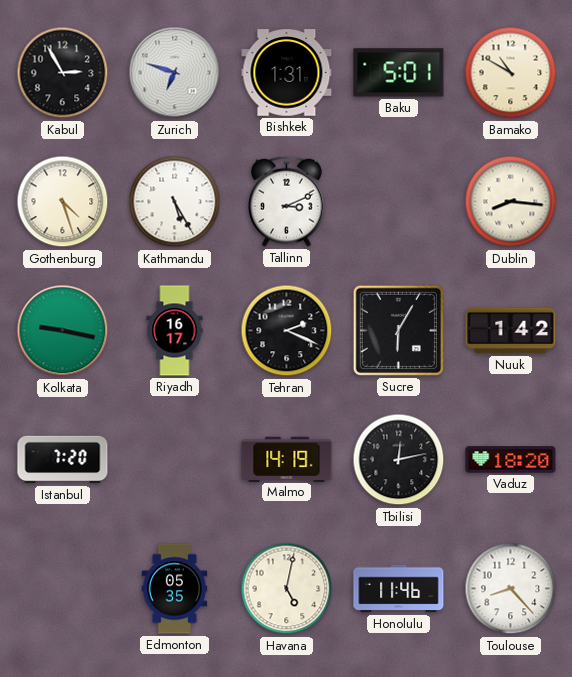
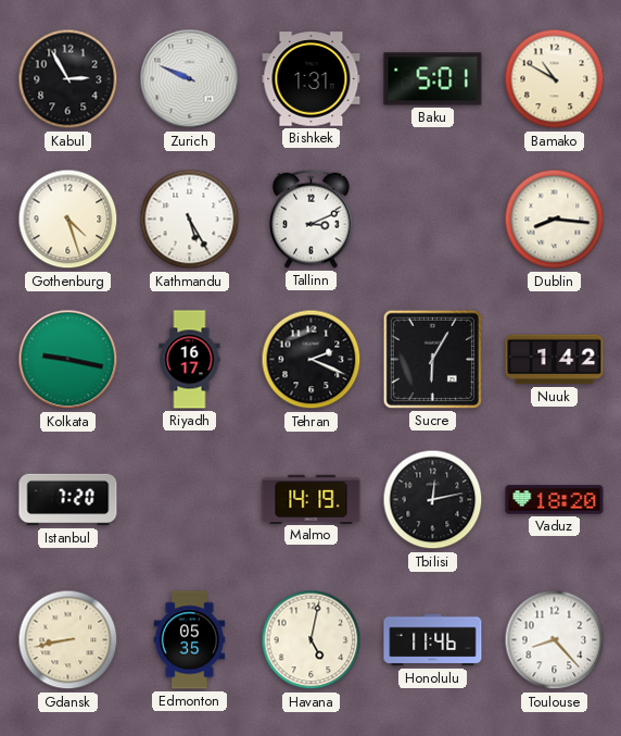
Zurich: 6:48 -> 9:49
Gdansk: none -> 8:43
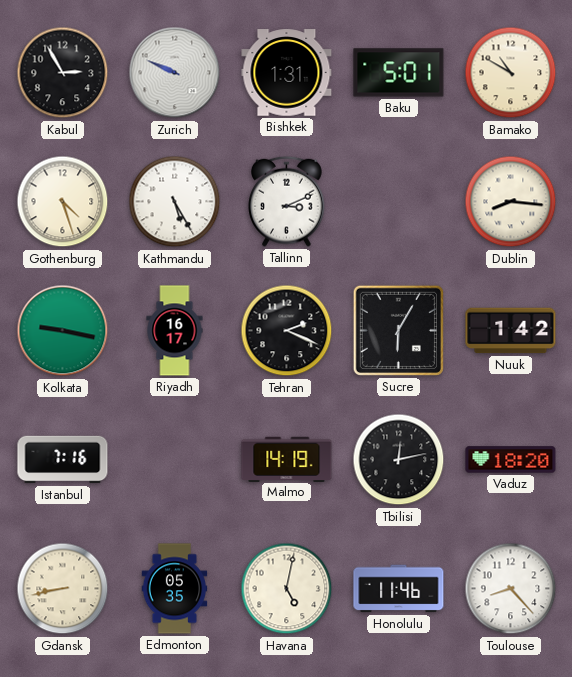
Istanbul: 7:20 -> 7:16
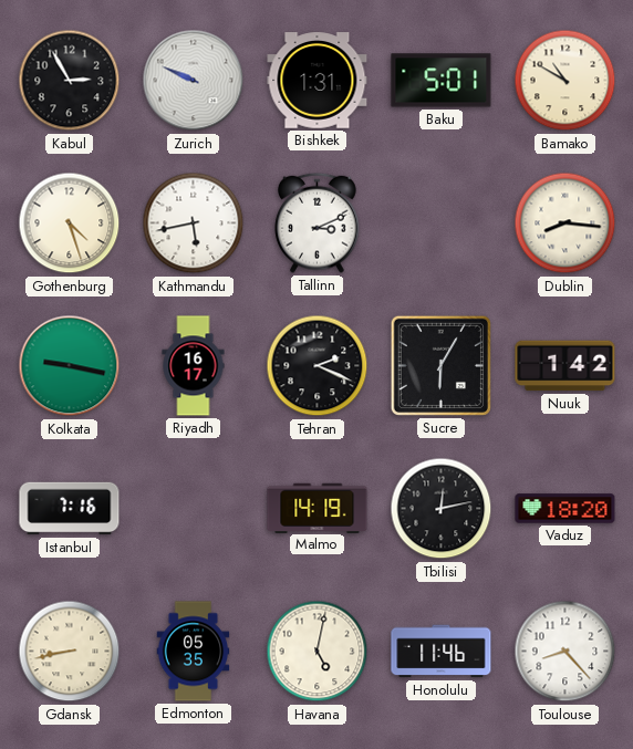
Kathmandu: 5:25 -> 5:43
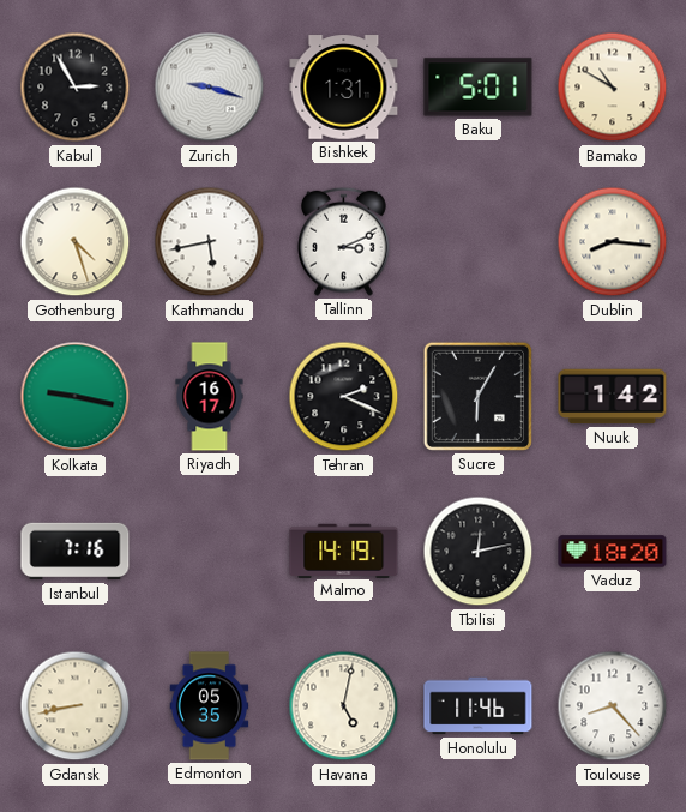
Zurich: 9:49 -> 9:18
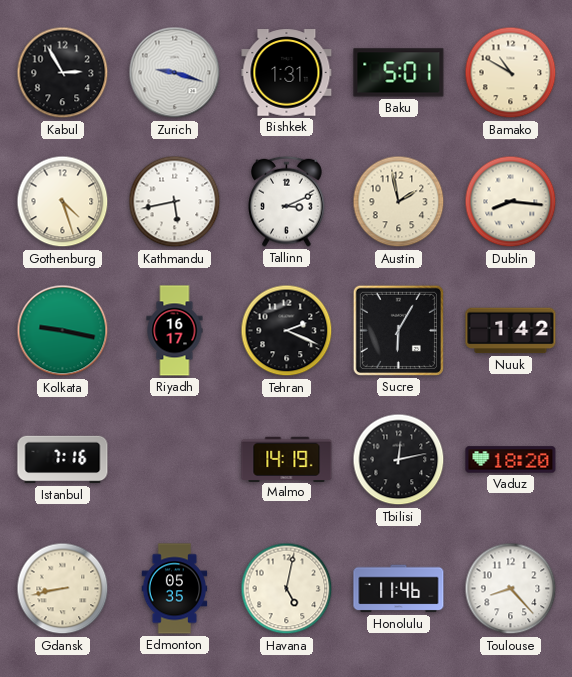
Austin: none -> 1:58
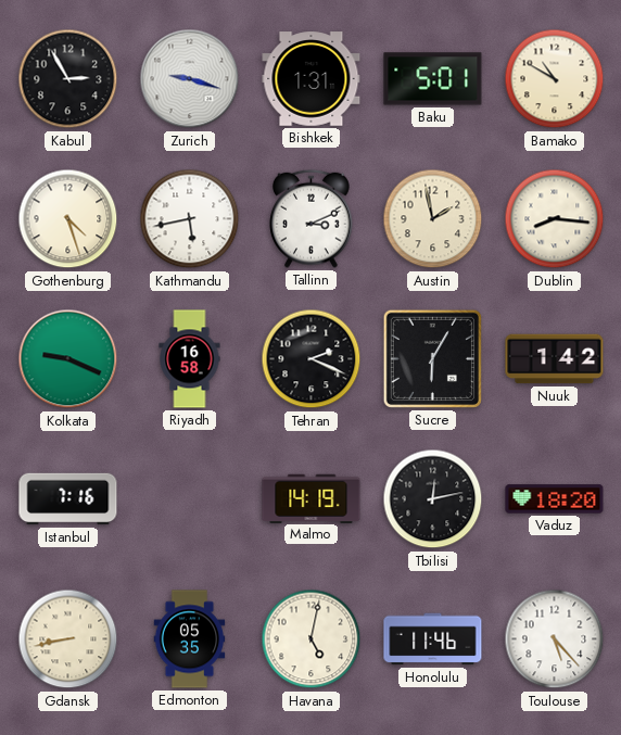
Kolkata: 9:17 -> 9:19
Riyadh: 16:17 -> 16:58
Toulouse: 8:23 -> 5:23
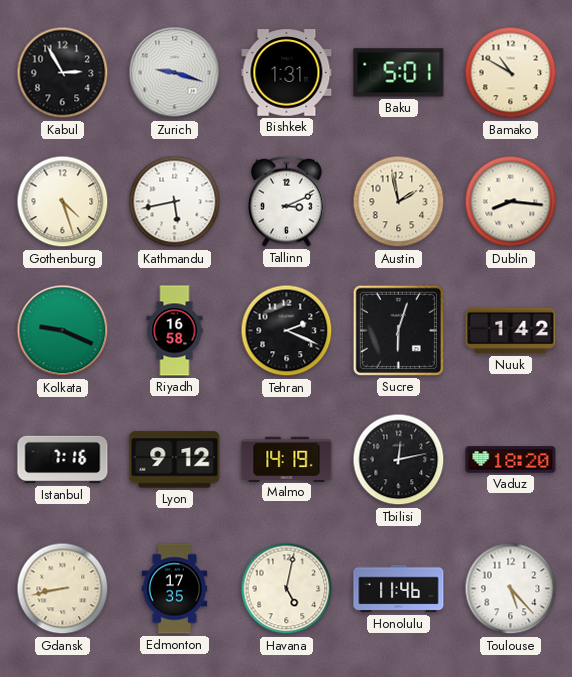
Sucre: 6:05 -> 6:03
Lyon: none -> 9:12
Edmonton: 05:35 -> 17:35
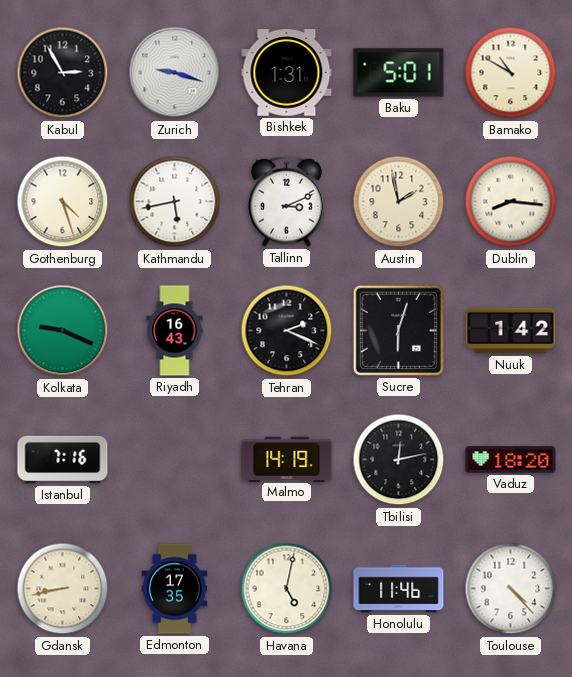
Riyadh: 16:58 -> 16:43
Lyon: 9:12 -> none
Toulouse: 5:23 -> 4:23
